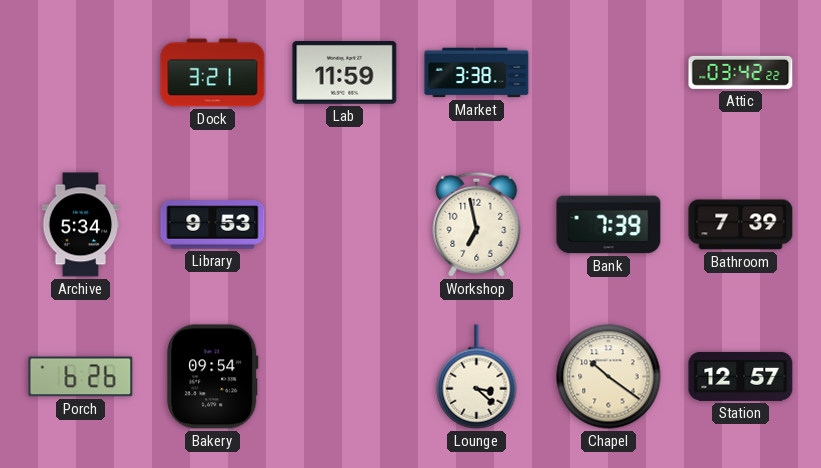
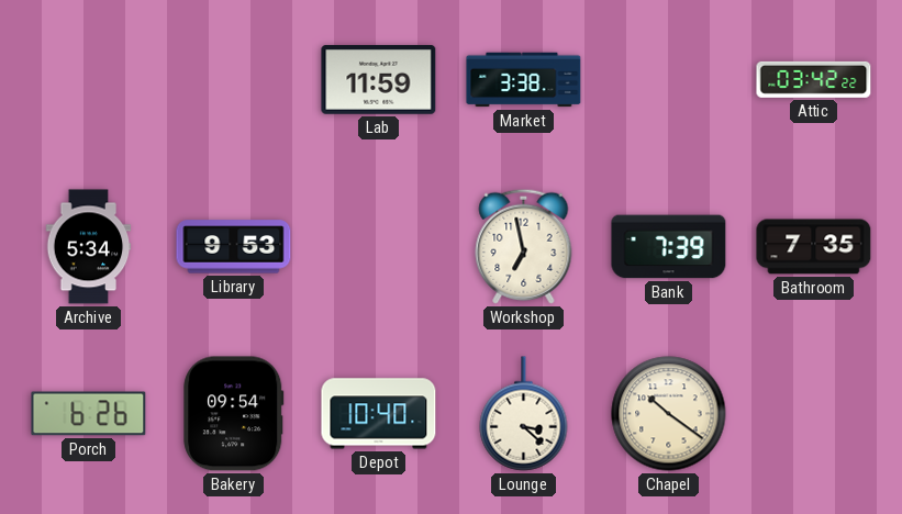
Dock: 3:21 -> none
Bathroom: 7:39 -> 7:35
Depot: none -> 10:40
Station: 12:57 -> none
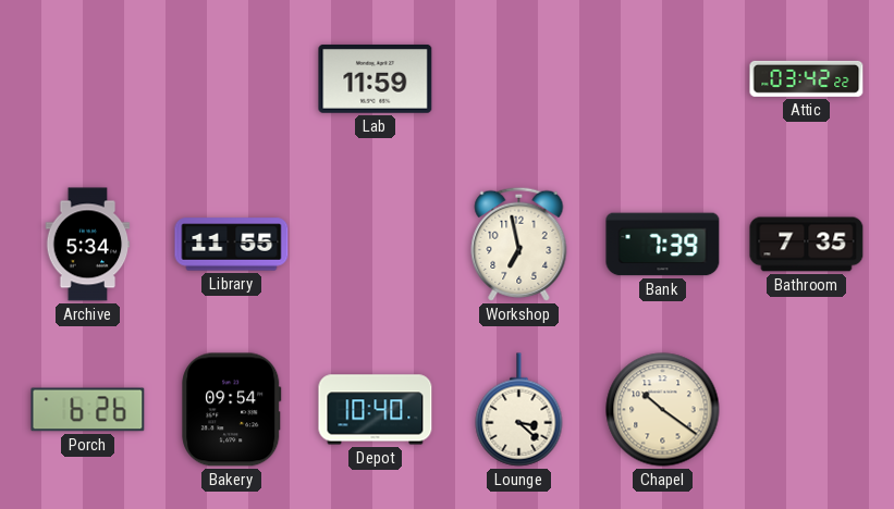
Market: 3:38 -> none
Library: 9:53 -> 11:55
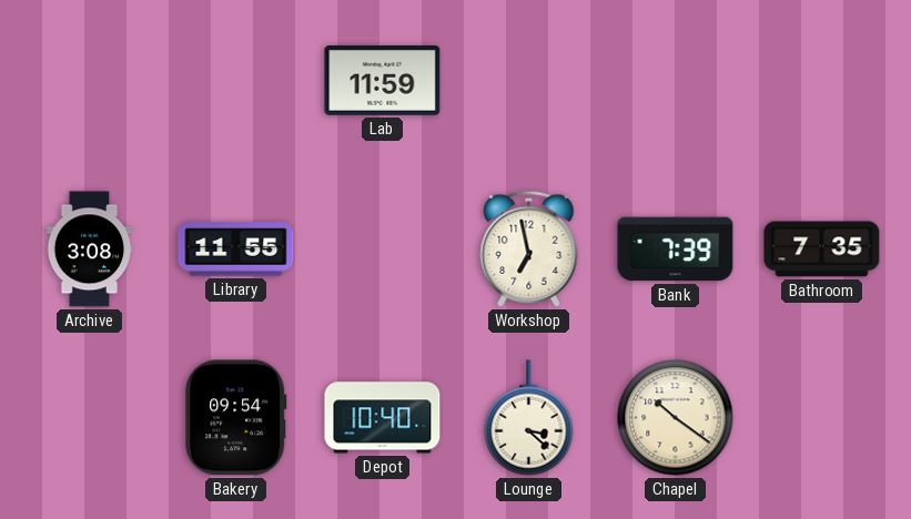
Attic: 03:42 -> none
Archive: 5:34 -> 3:08
Porch: 6:26 -> none
